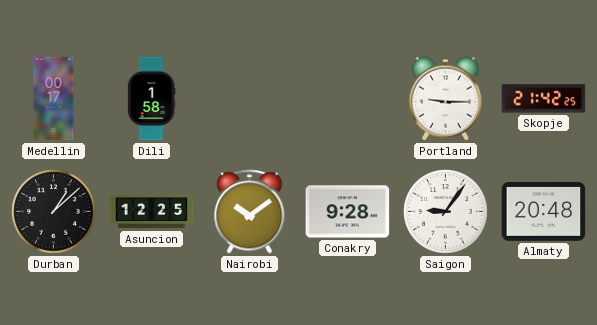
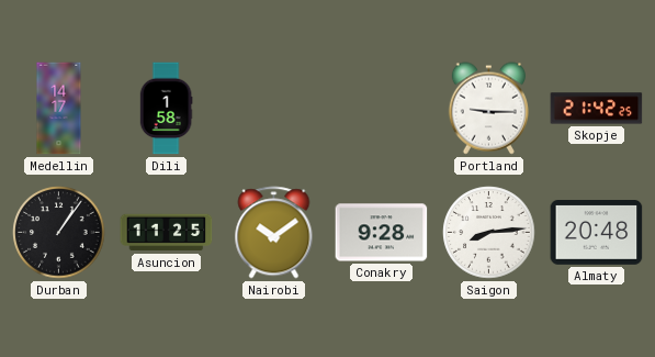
Medellin: 00:17 -> 14:17
Durban: 1:08 -> 1:06
Asuncion: 12:25 -> 11:25
Saigon: 9:06 -> 8:14
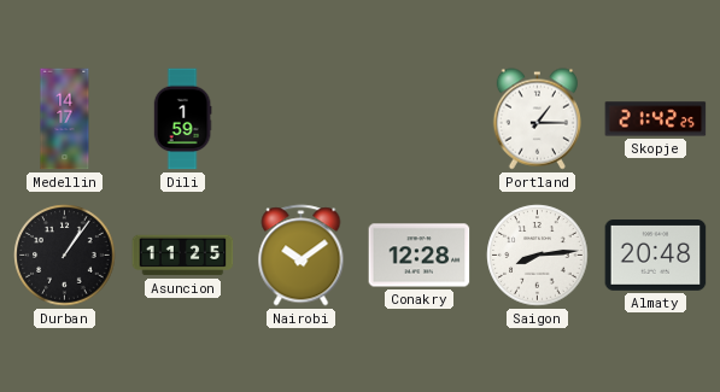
Dili: 1:58 -> 1:59
Portland: 9:15 -> 1:15
Conakry: 9:28 -> 12:28
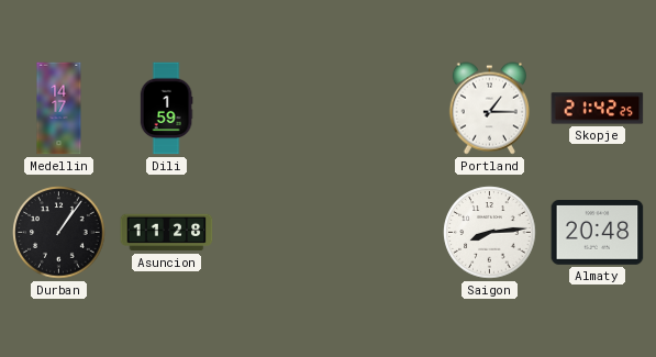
Asuncion: 11:25 -> 11:28
Nairobi: 10:09 -> none
Conakry: 12:28 -> none
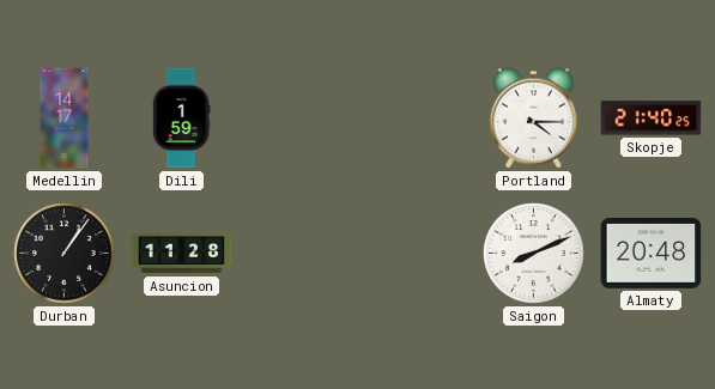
Portland: 1:15 -> 4:15
Skopje: 21:42 -> 21:40
Saigon: 8:14 -> 8:11
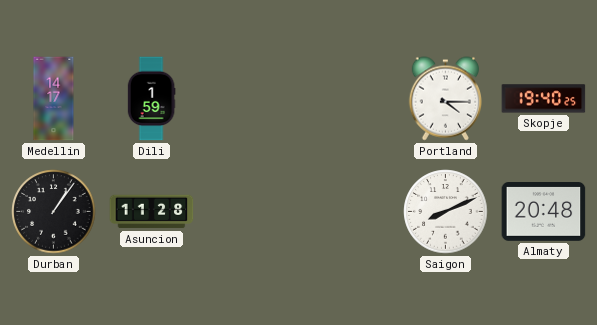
Skopje: 21:40 -> 19:40
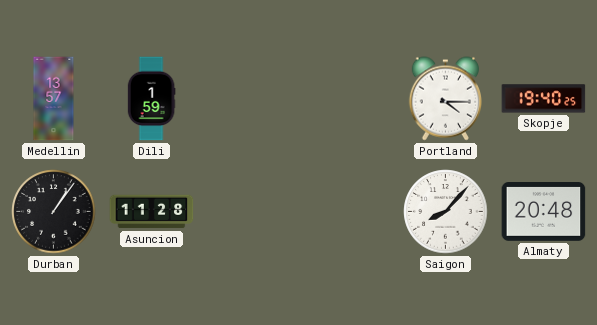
Medellin: 14:17 -> 13:57
Saigon: 8:11 -> 8:07
